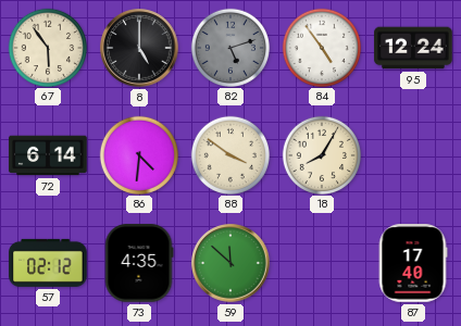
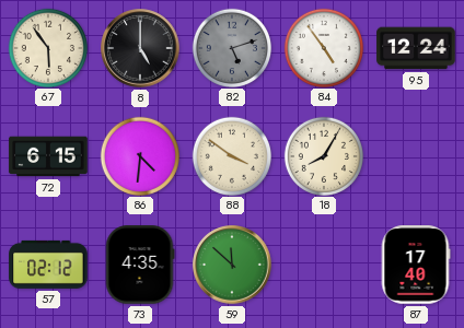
72: 6:14 -> 6:15
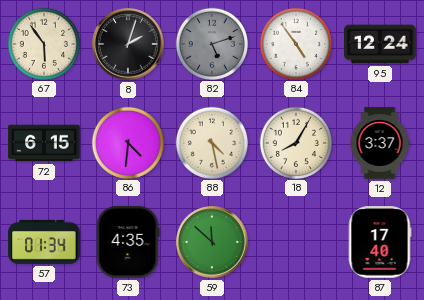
8: 5:00 -> 2:03
88: 3:51 -> 4:28
12: none -> 3:37
57: 02:12 -> 01:34
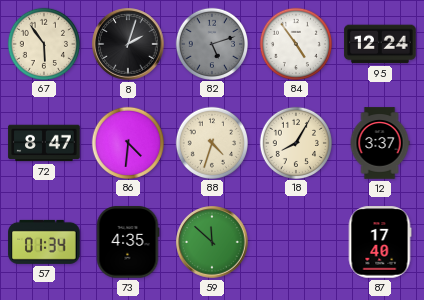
72: 6:15 -> 8:47
88: 4:28 -> 4:33
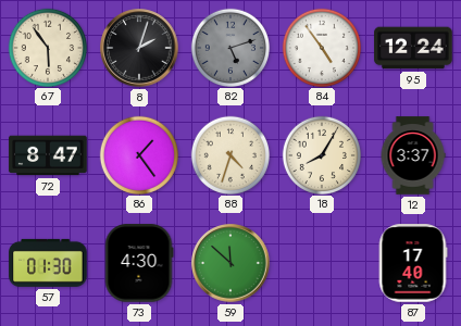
86: 4:31 -> 1:24
57: 01:34 -> 01:30
73: 4:35 -> 4:30
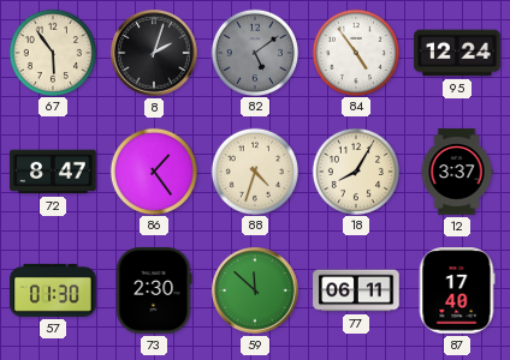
82: 5:12 -> 5:09
73: 4:30 -> 2:30
77: none -> 06:11
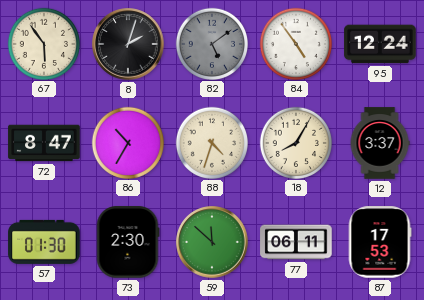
86: 1:24 -> 10:35
87: 17:40 -> 17:53
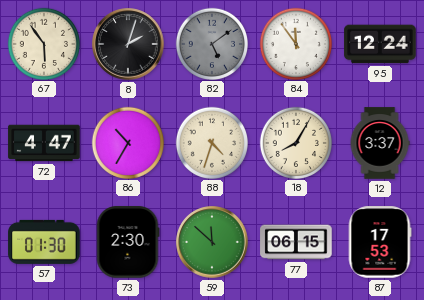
84: 4:54 -> 11:54
72: 8:47 -> 4:47
77: 06:11 -> 06:15
